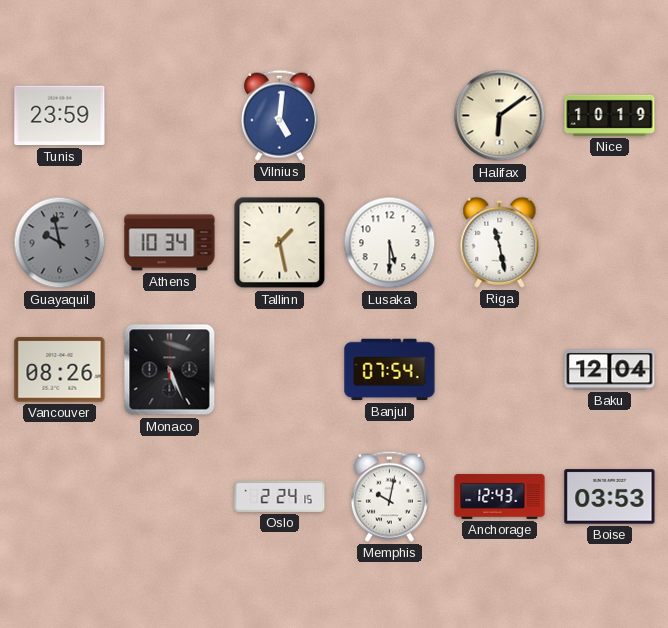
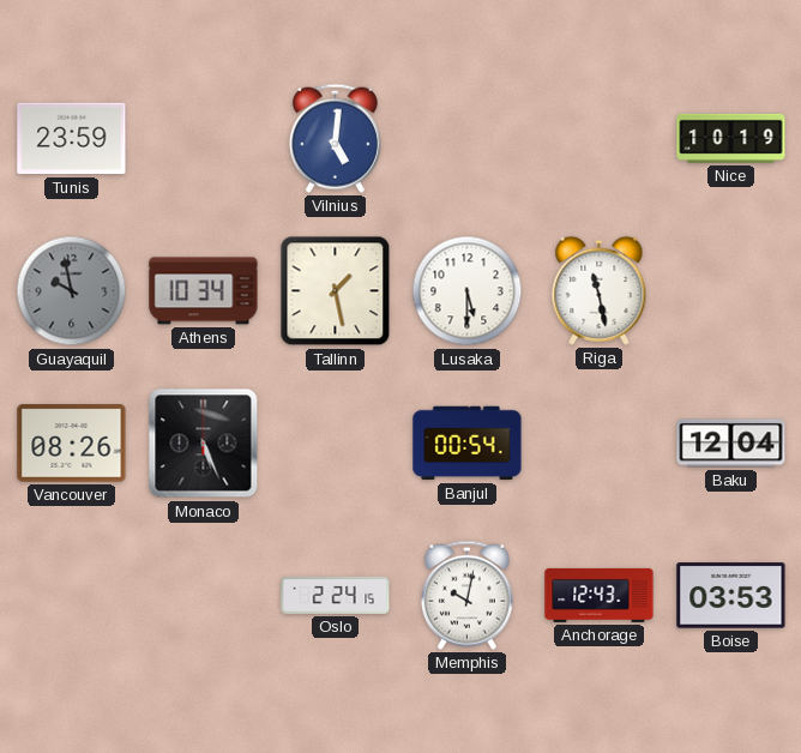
Halifax: 6:09 -> none
Banjul: 07:54 -> 00:54
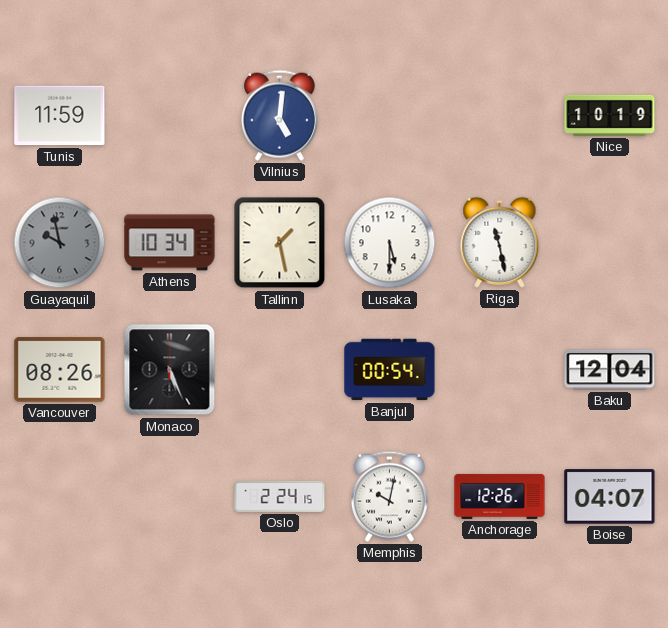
Tunis: 23:59 -> 11:59
Anchorage: 12:43 -> 12:26
Boise: 03:53 -> 04:07
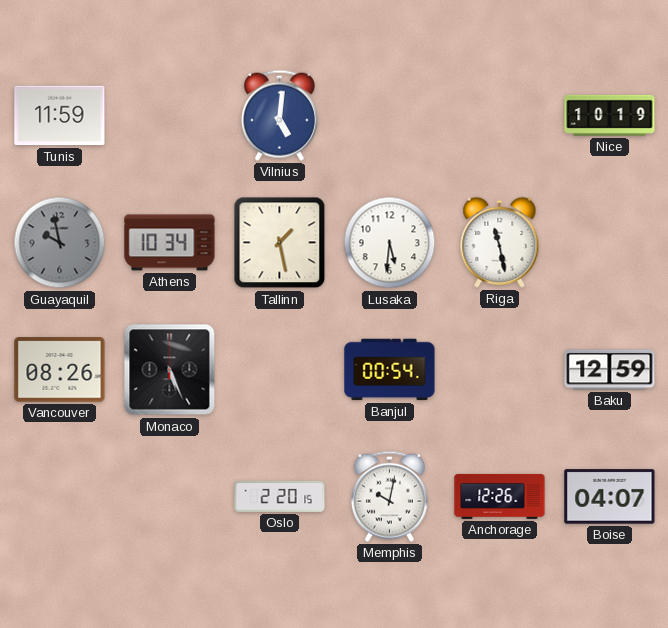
Lusaka: 5:30 -> 5:31
Baku: 12:04 -> 12:59
Oslo: 2:24 -> 2:20
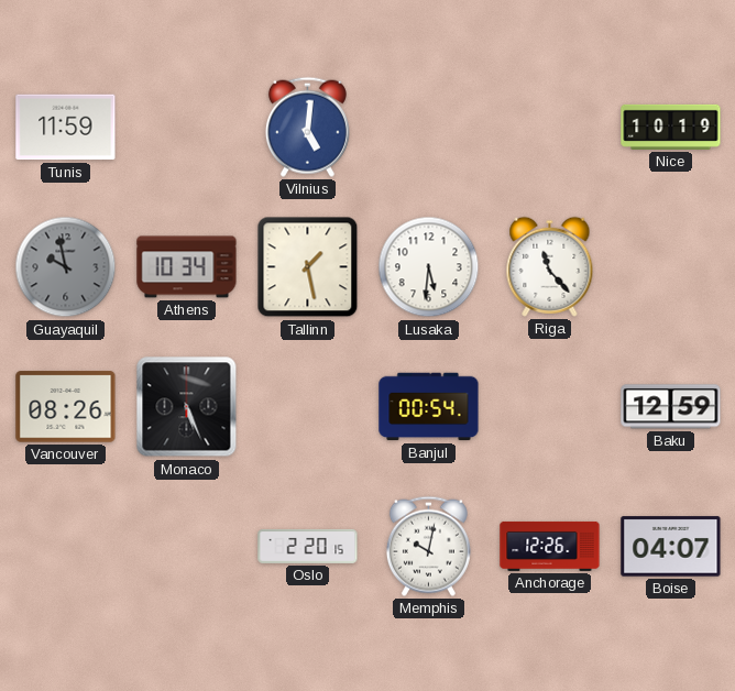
Riga: 11:28 -> 11:23
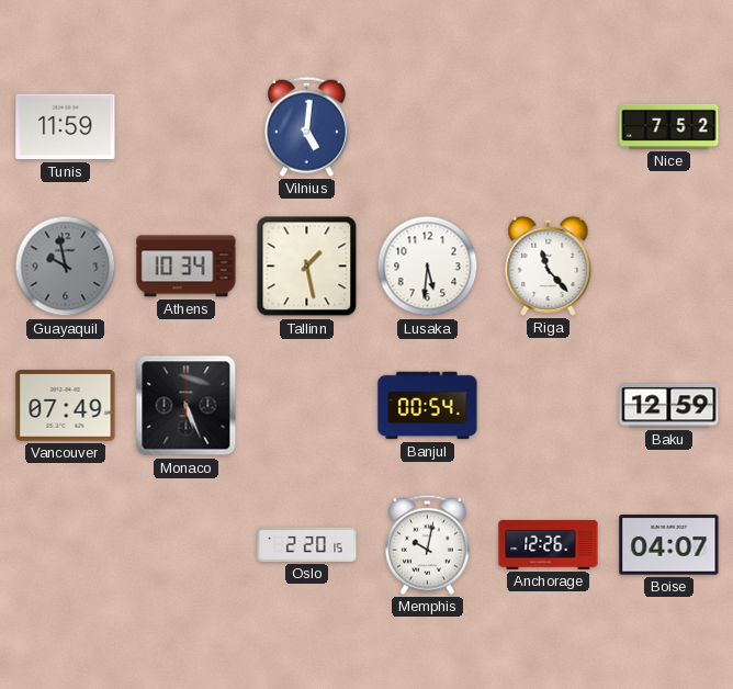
Nice: 10:19 -> 7:52
Vancouver: 08:26 -> 07:49
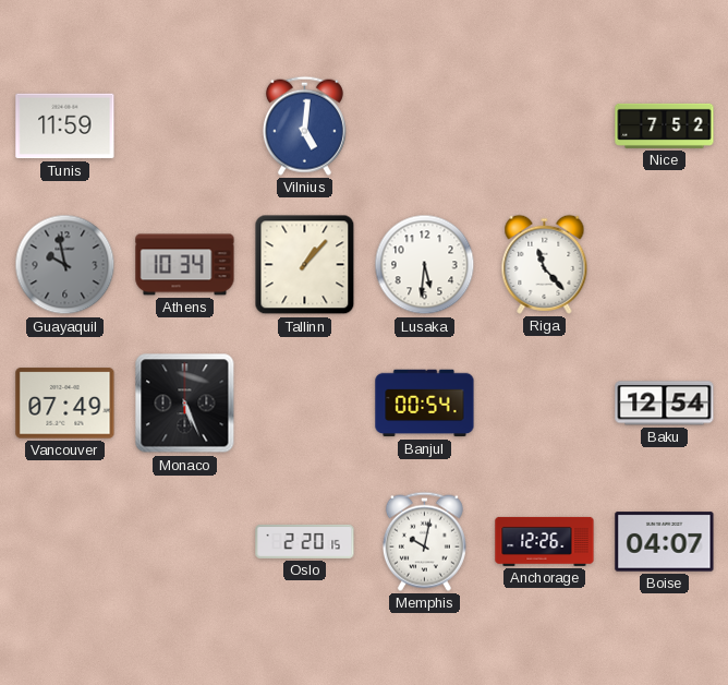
Tallinn: 1:28 -> 1:07
Baku: 12:59 -> 12:54
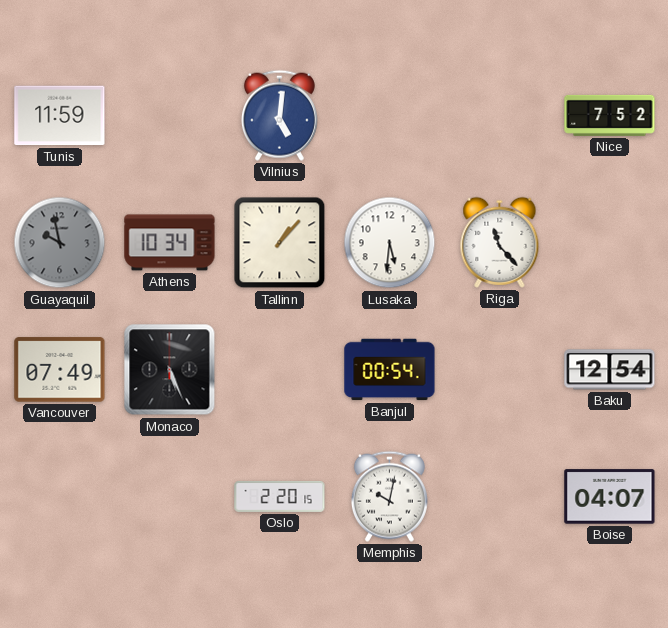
Anchorage: 12:26 -> none
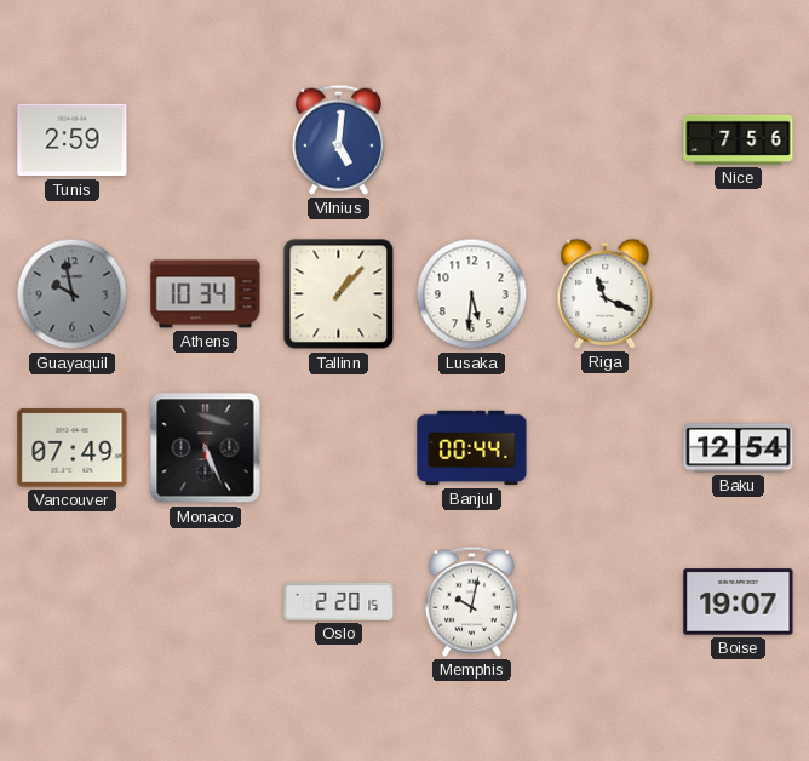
Tunis: 11:59 -> 2:59
Nice: 7:52 -> 7:56
Riga: 11:23 -> 11:19
Banjul: 00:54 -> 00:44
Boise: 04:07 -> 19:07
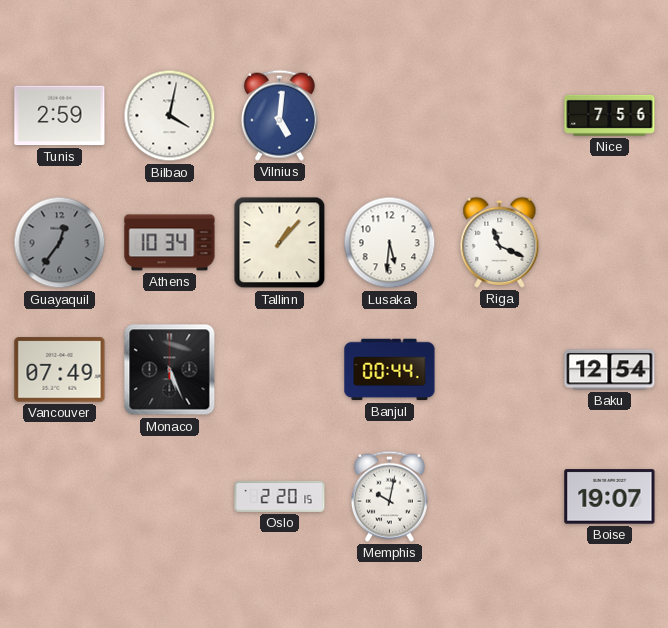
Bilbao: none -> 4:02
Guayaquil: 9:58 -> 12:36
